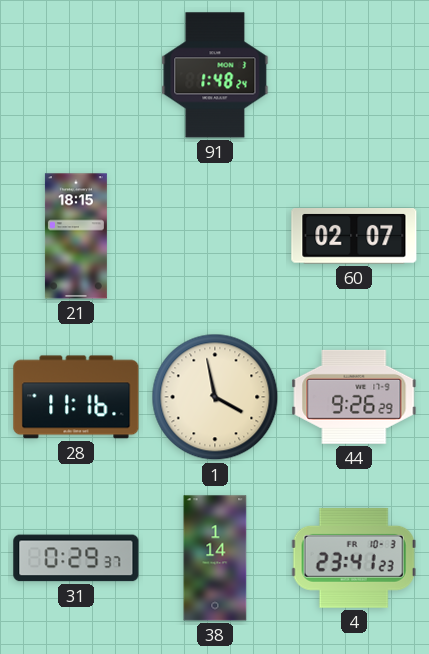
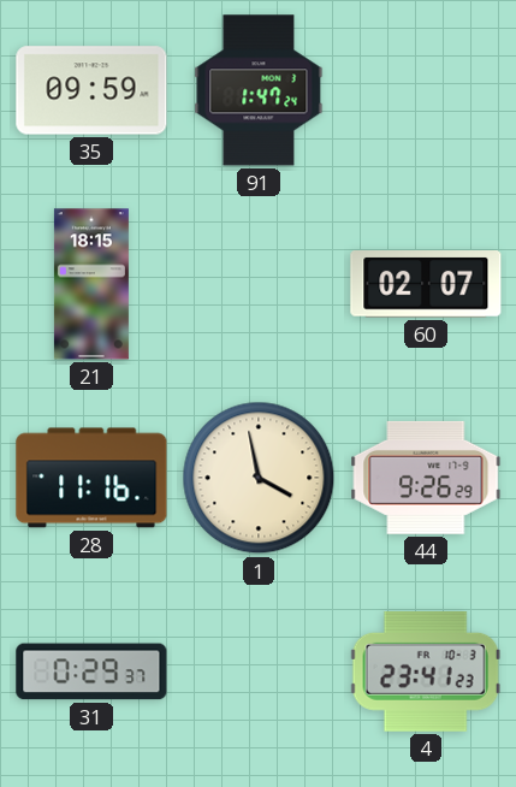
35: none -> 09:59
91: 1:48 -> 1:47
38: 1:14 -> none
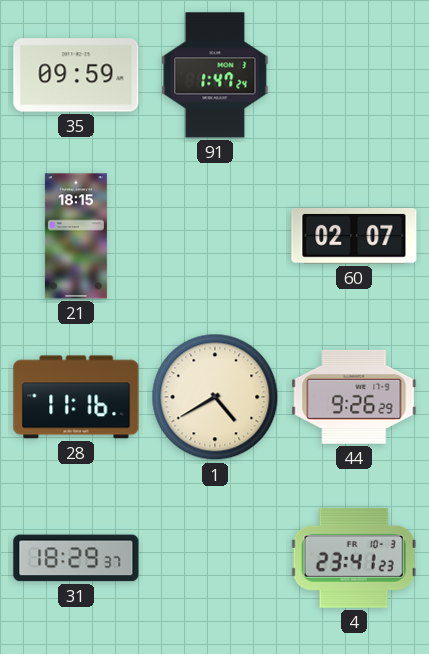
1: 3:58 -> 4:40
31: 0:29 -> 18:29
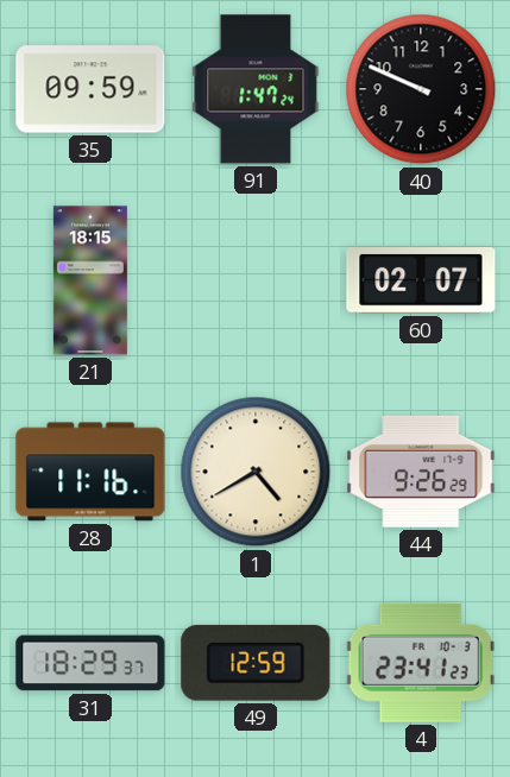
40: none -> 9:49
49: none -> 12:59
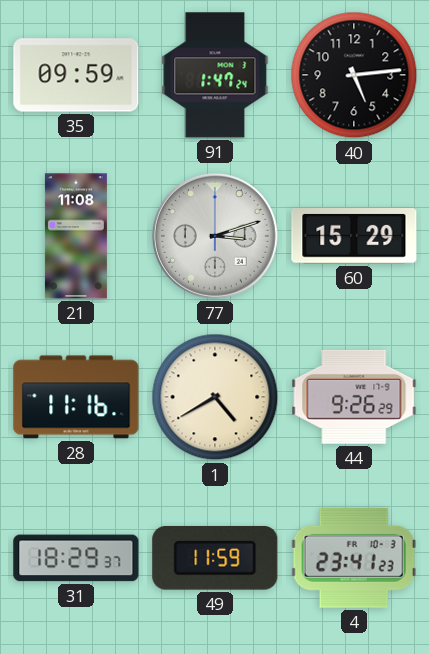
40: 9:49 -> 5:14
21: 18:15 -> 11:08
77: none -> 3:12
60: 02:07 -> 15:29
49: 12:59 -> 11:59
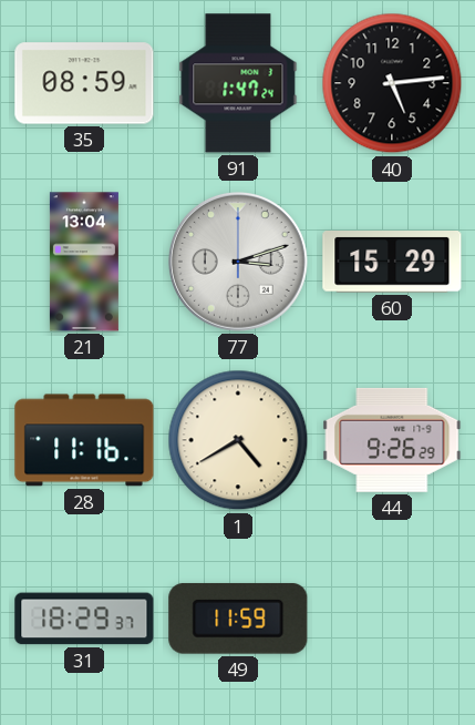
35: 09:59 -> 08:59
21: 11:08 -> 13:04
4: 23:41 -> none
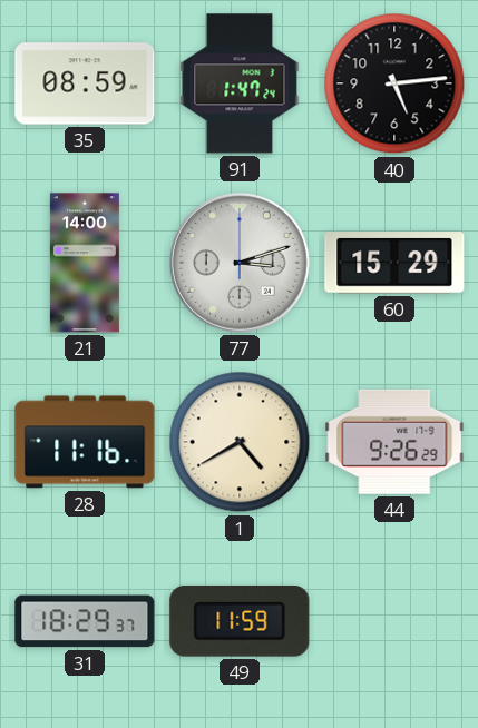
21: 13:04 -> 14:00
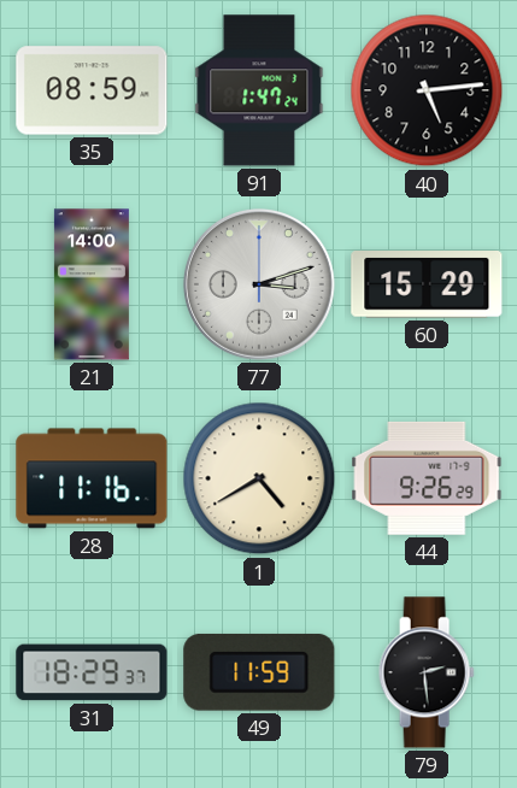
79: none -> 2:29
